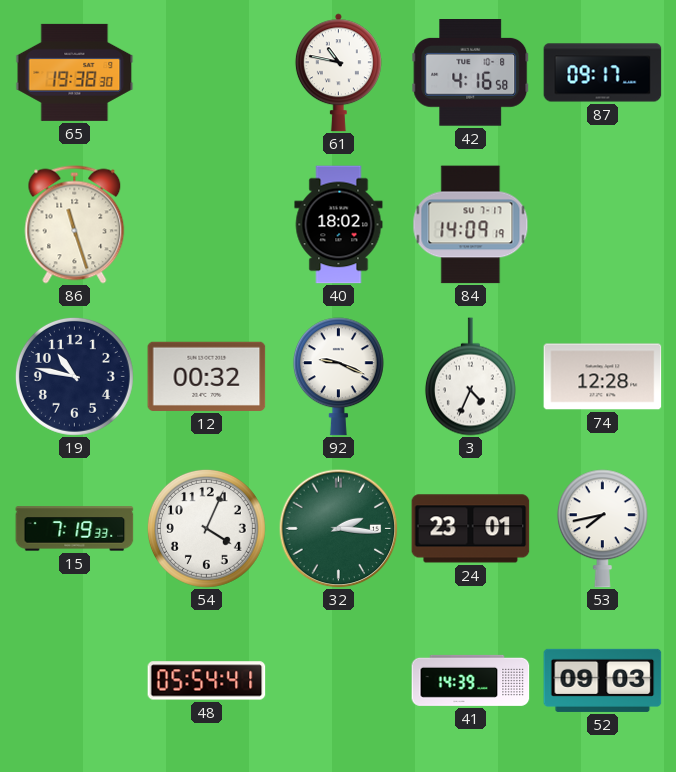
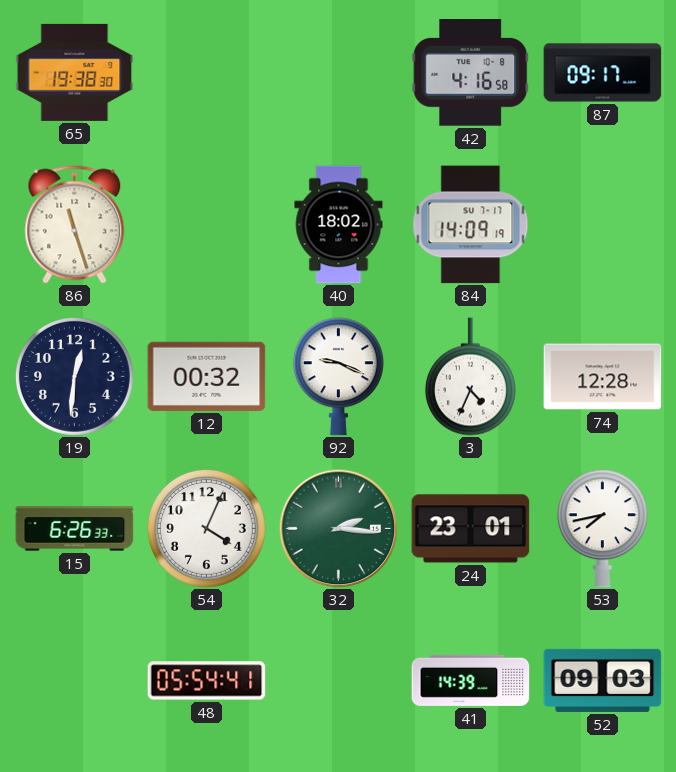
61: 10:47 -> none
19: 10:47 -> 12:31
15: 7:19 -> 6:26
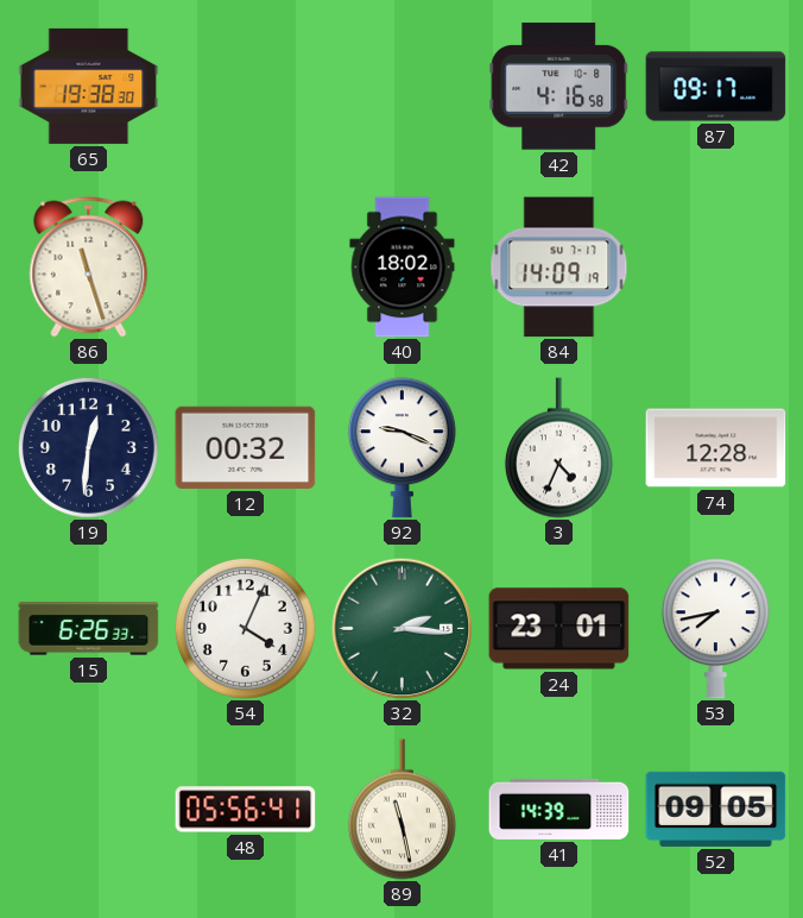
48: 05:54 -> 05:56
89: none -> 11:28
52: 09:03 -> 09:05
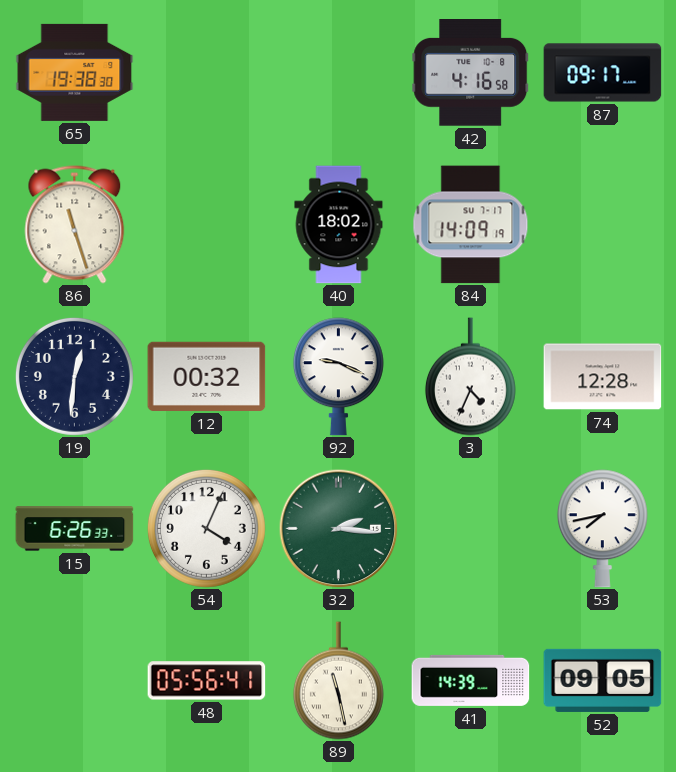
24: 23:01 -> none
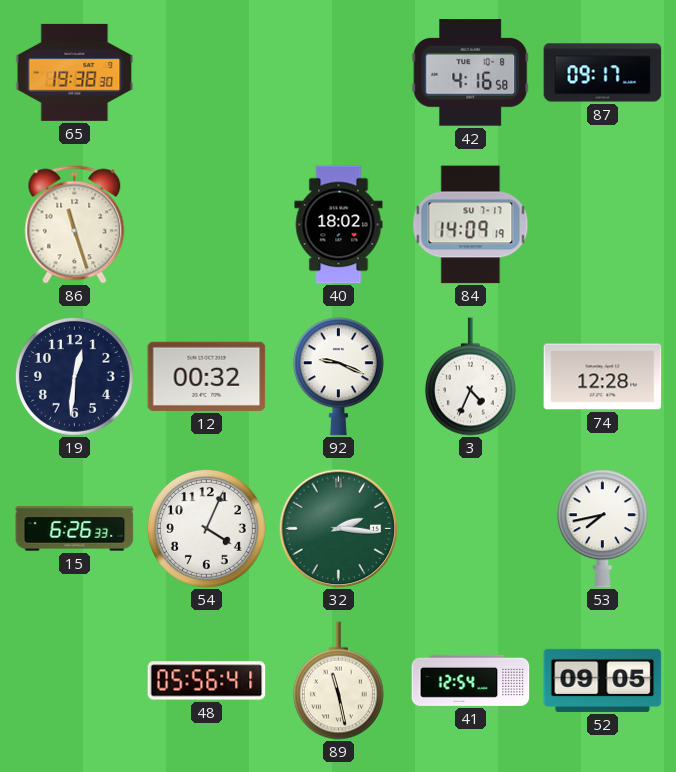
41: 14:39 -> 12:54
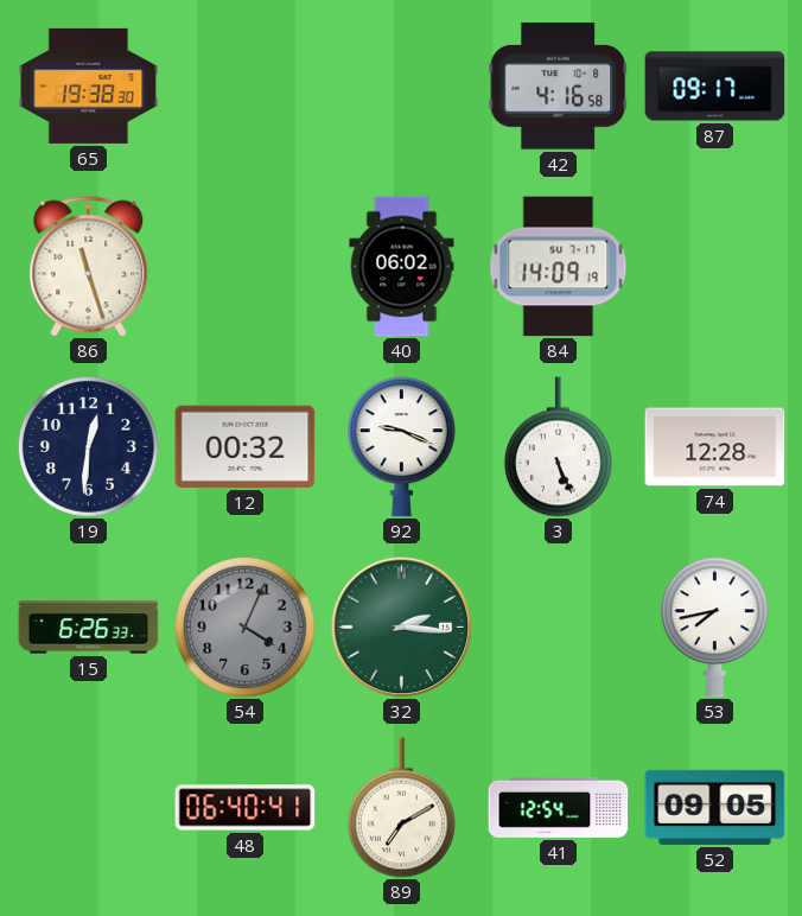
40: 18:02 -> 06:02
3: 4:34 -> 5:26
54 dial: white -> grey
48: 05:56 -> 06:40
89: 11:28 -> 7:10
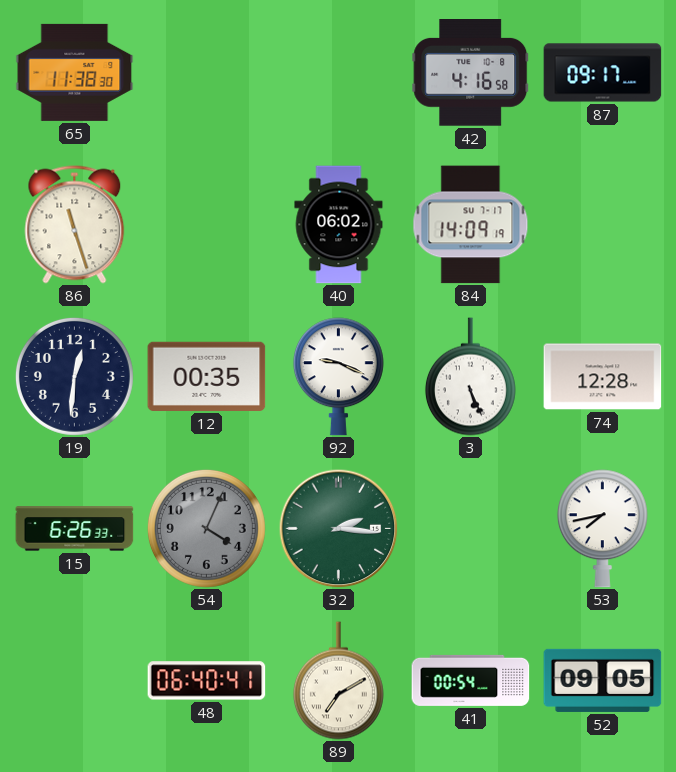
65: 19:38 -> 11:38
12: 00:32 -> 00:35
41: 12:54 -> 00:54
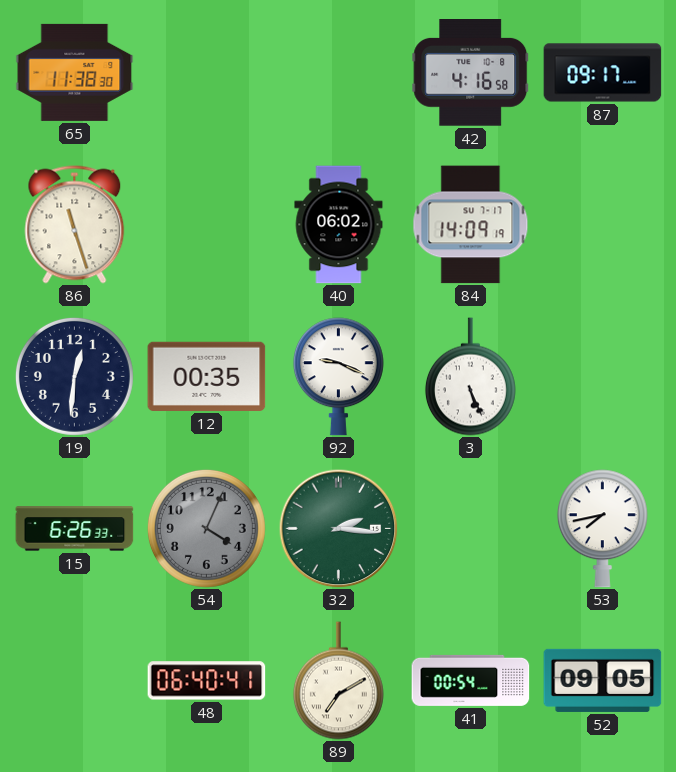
74: 12:28 -> none
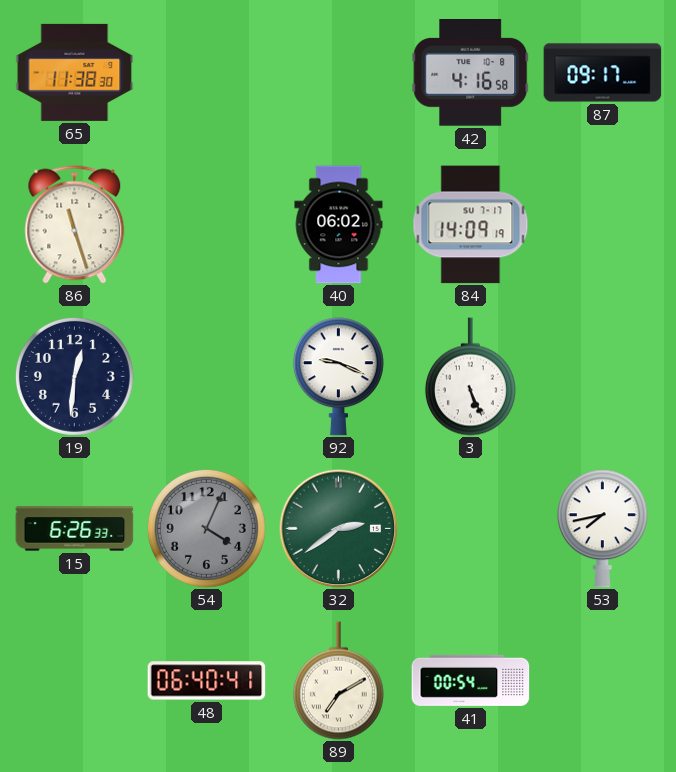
12: 00:35 -> none
32: 2:16 -> 2:39
52: 09:05 -> none
